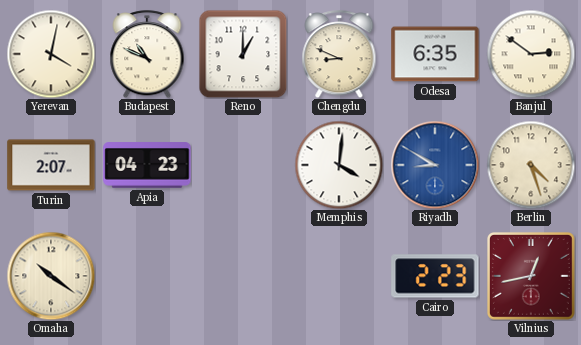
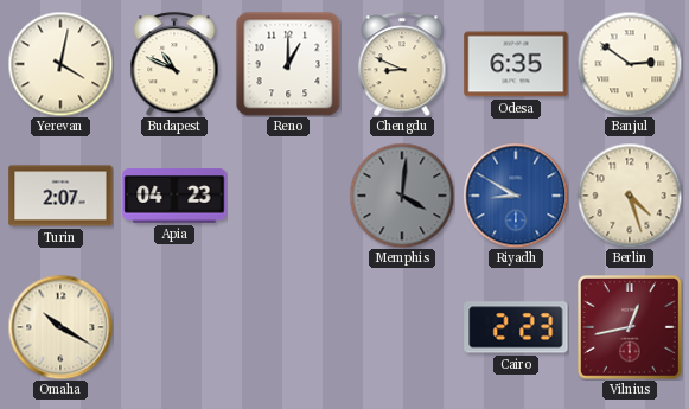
Memphis dial: white -> grey
Omaha: 10:21 -> 10:20
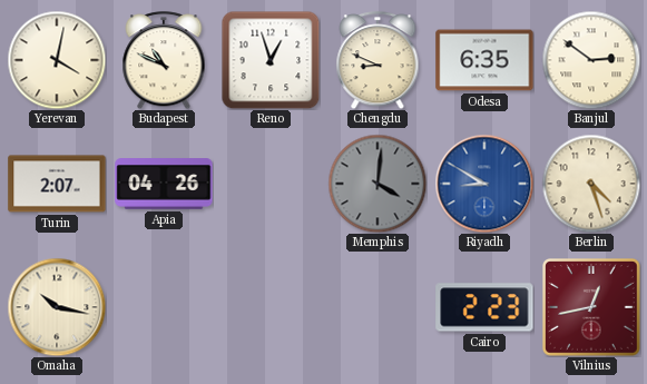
Reno: 1:00 -> 12:57
Apia: 04:23 -> 04:26
Omaha: 10:20 -> 10:17
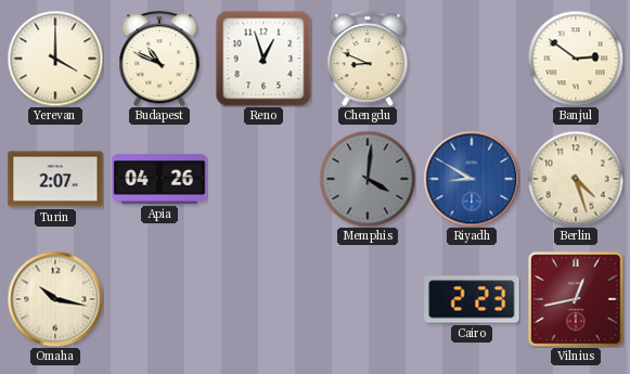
Yerevan: 4:02 -> 4:00
Odesa: 6:35 -> none
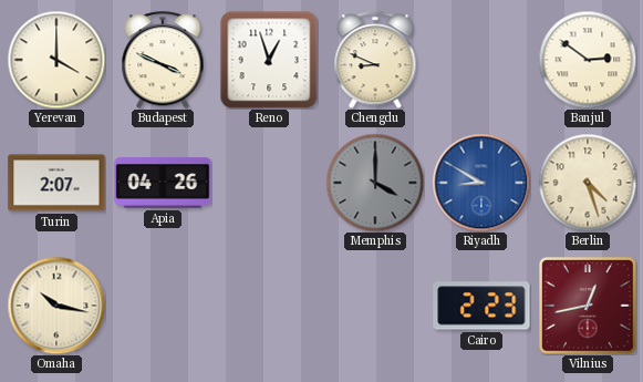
Budapest: 10:49 -> 3:49
Memphis: 4:01 -> 4:00
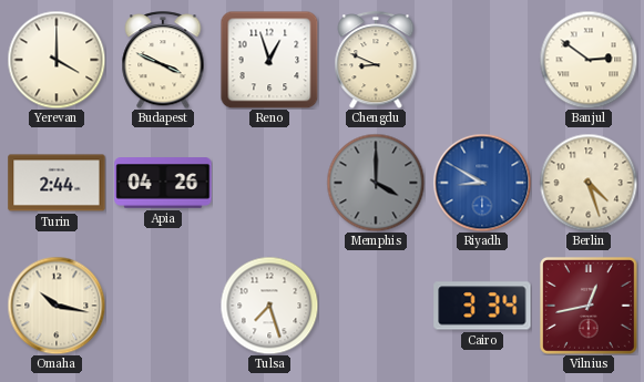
Turin: 2:07 -> 2:44
Tulsa: none -> 7:27
Cairo: 2:23 -> 3:34
